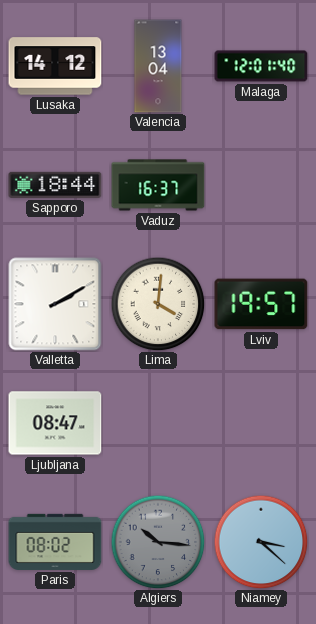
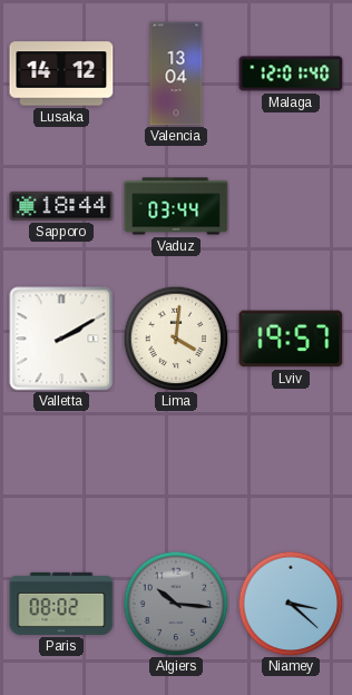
Vaduz: 16:37 -> 03:44
Ljubljana: 08:47 -> none
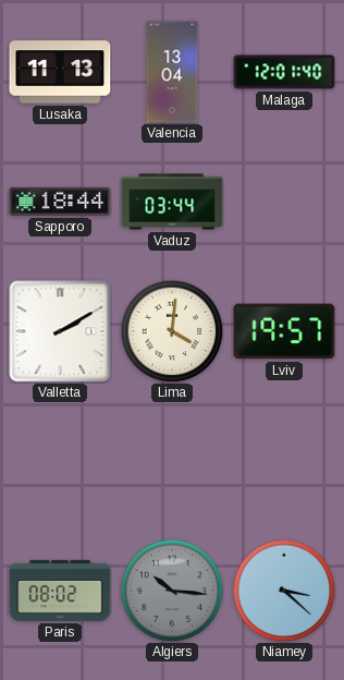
Lusaka: 14:12 -> 11:13
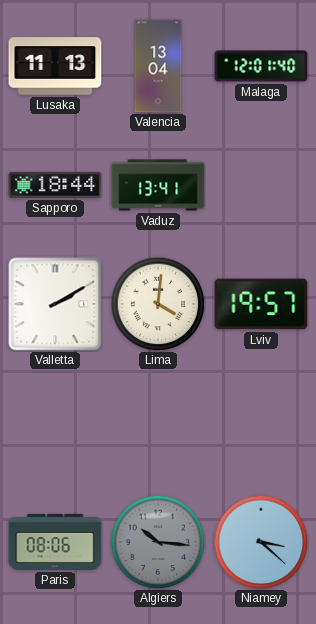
Vaduz: 03:44 -> 13:41
Paris: 08:02 -> 08:06
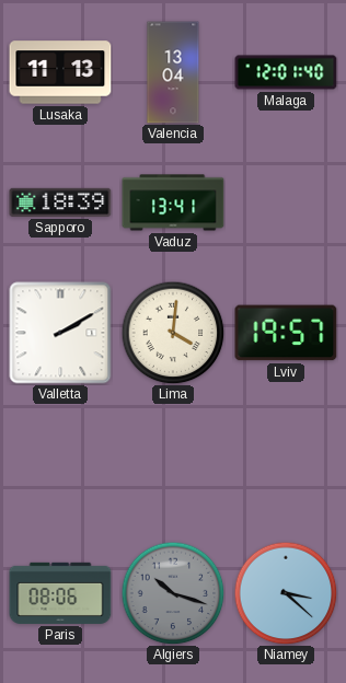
Sapporo: 18:44 -> 18:39
Algiers: 10:16 -> 10:18
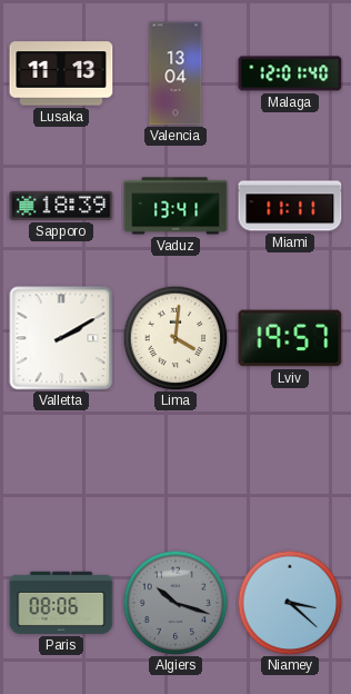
Miami: none -> 11:11
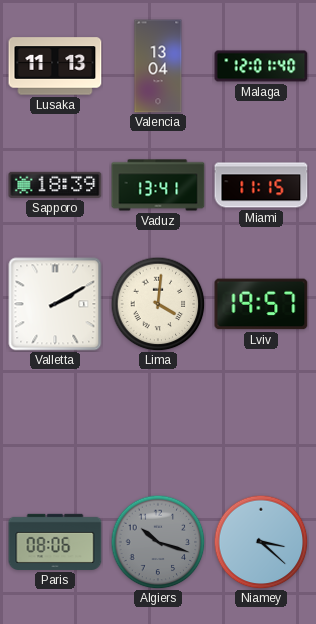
Miami: 11:11 -> 11:15
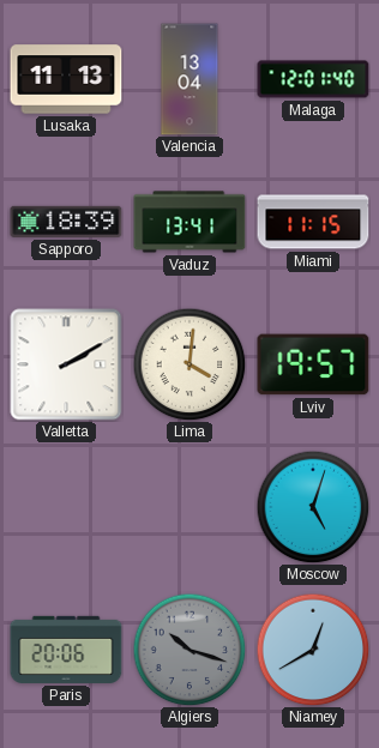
Moscow: none -> 5:03
Paris: 08:06 -> 20:06
Niamey: 3:22 -> 12:40
